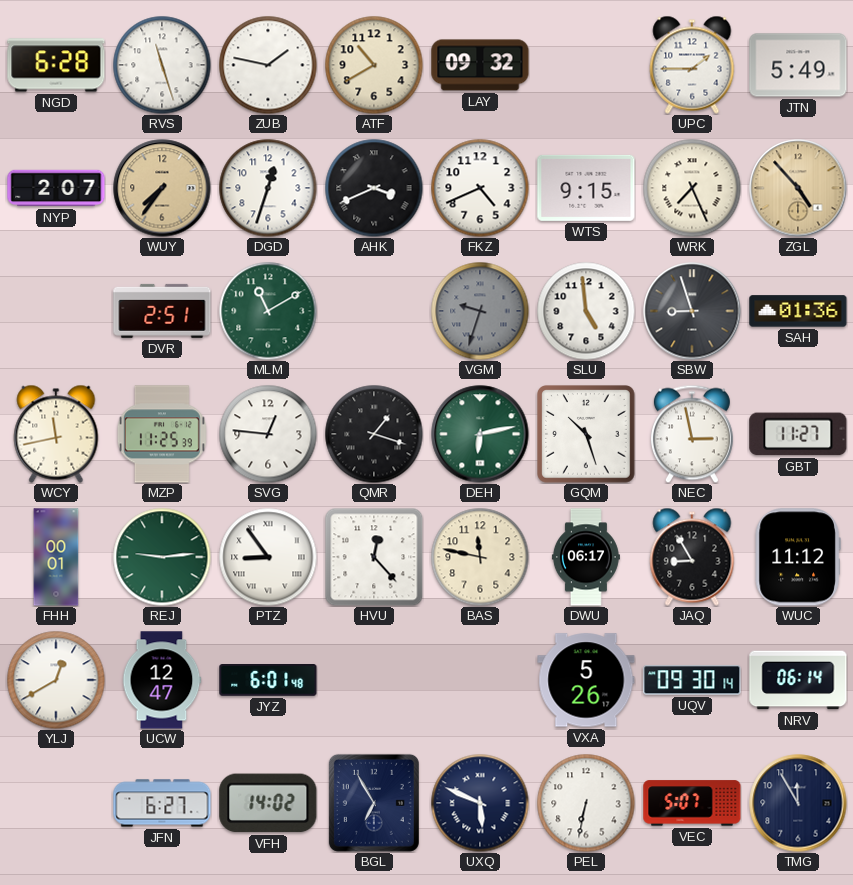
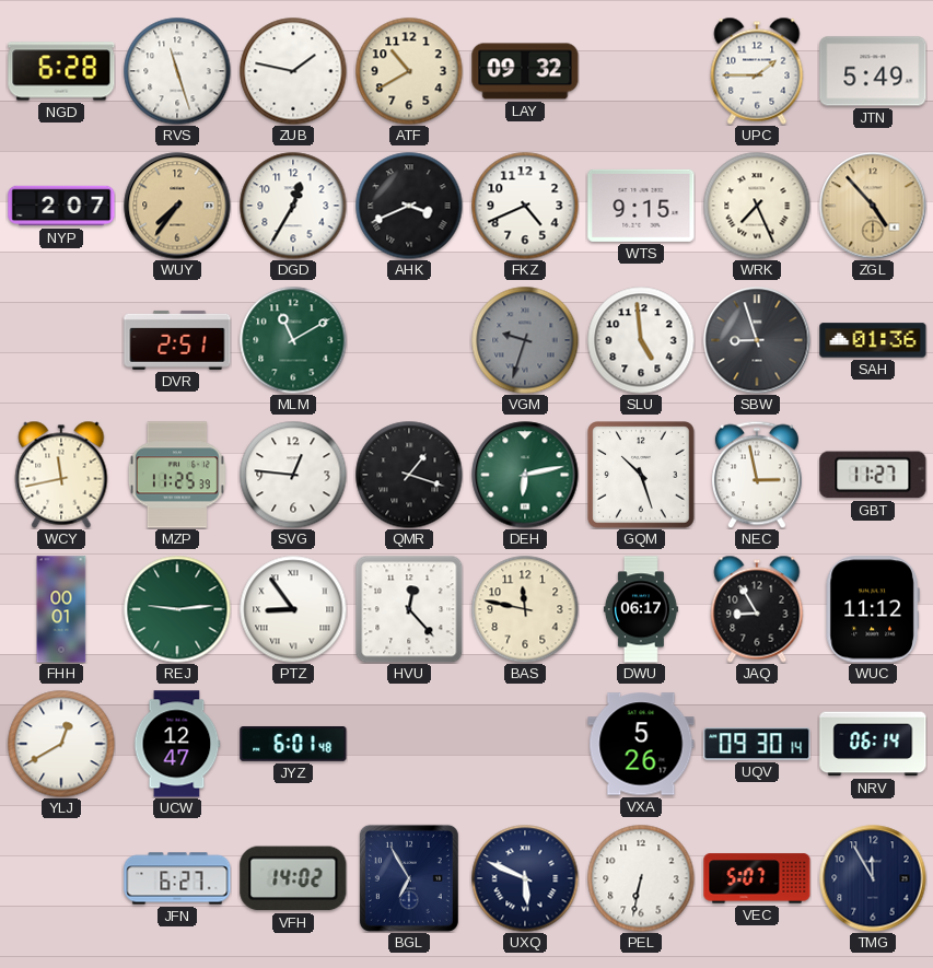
DGD: 12:33 -> 12:35
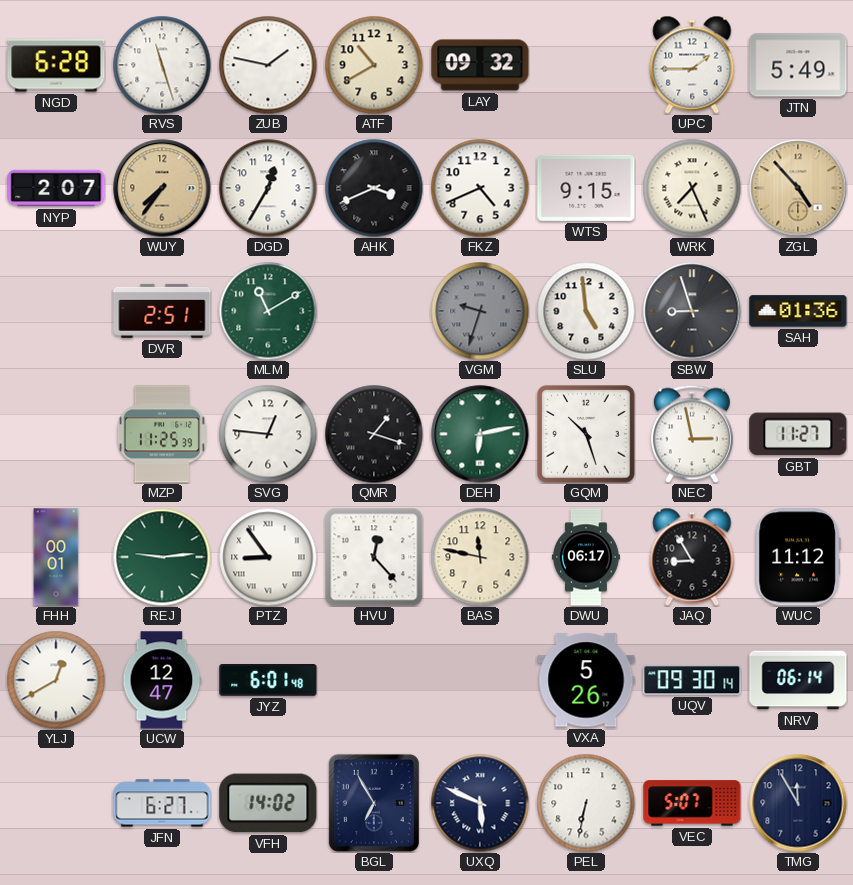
WCY: 11:43 -> none
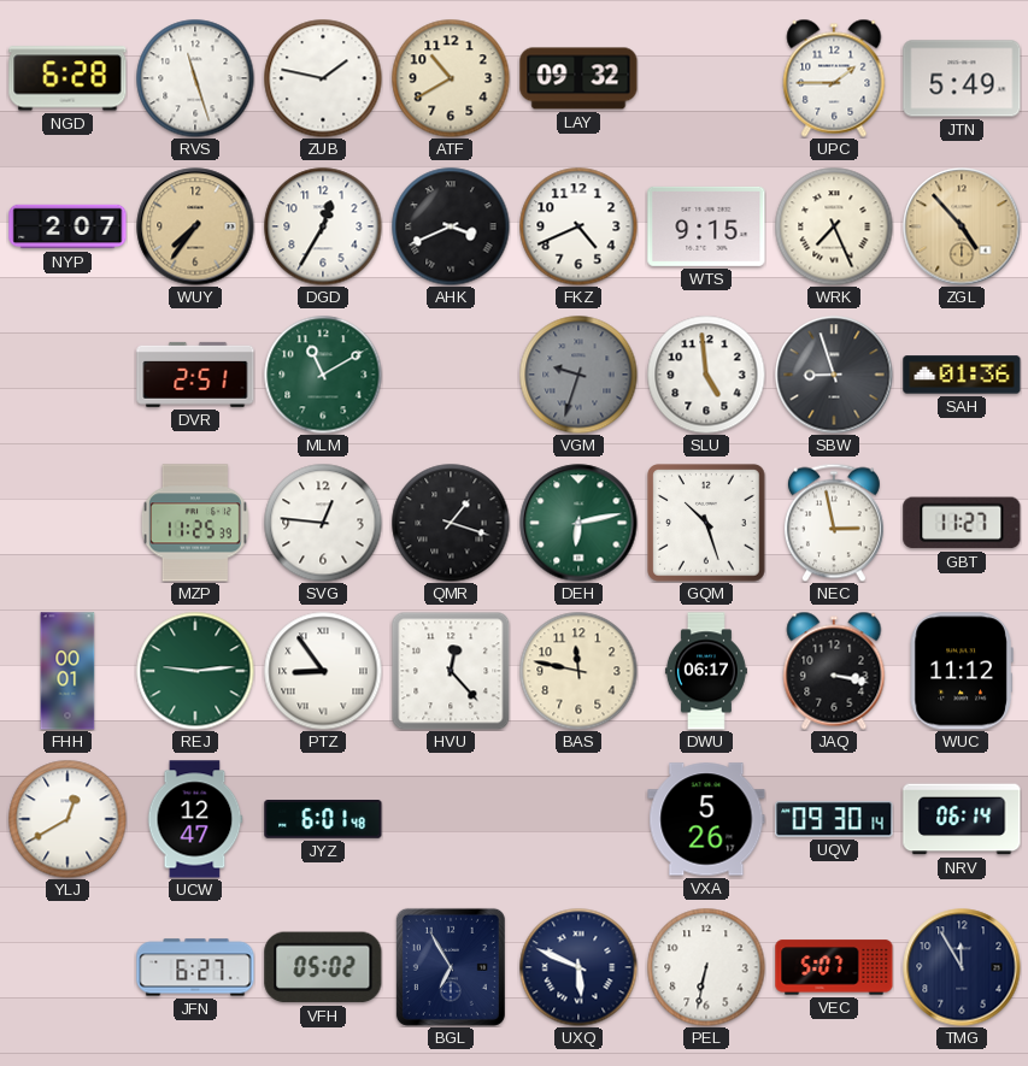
JAQ: 8:55 -> 3:17
VFH: 14:02 -> 05:02
